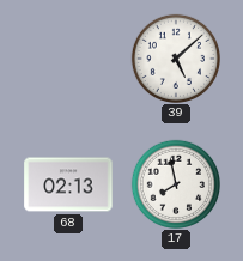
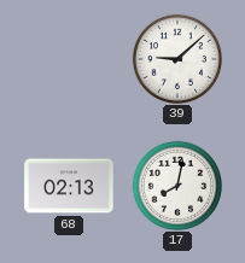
39: 5:08 -> 9:08
17: 7:58 -> 8:02
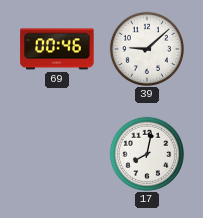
69: none -> 00:46
68: 02:13 -> none
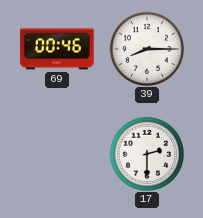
39: 9:08 -> 8:15
17: 8:02 -> 2:30
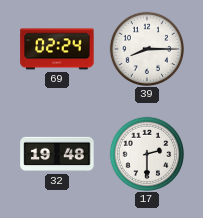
69: 00:46 -> 02:24
32: none -> 19:48
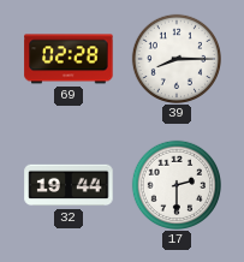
69: 02:24 -> 02:28
32: 19:48 -> 19:44
